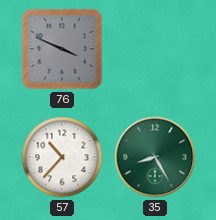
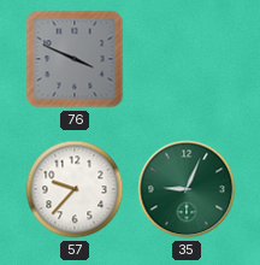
57: 10:37 -> 9:37
35: 8:25 -> 9:04
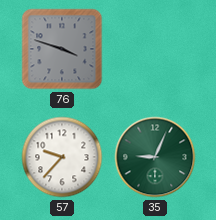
76: 3:49 -> 3:48
